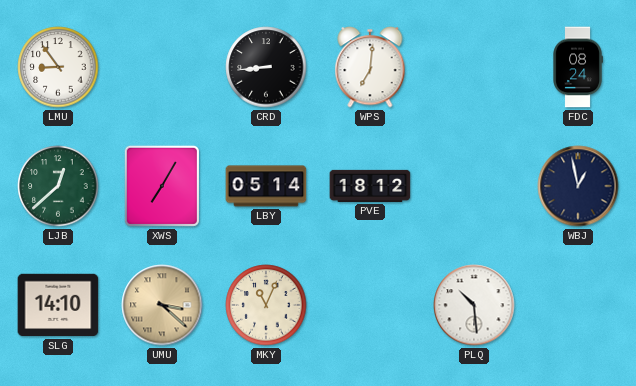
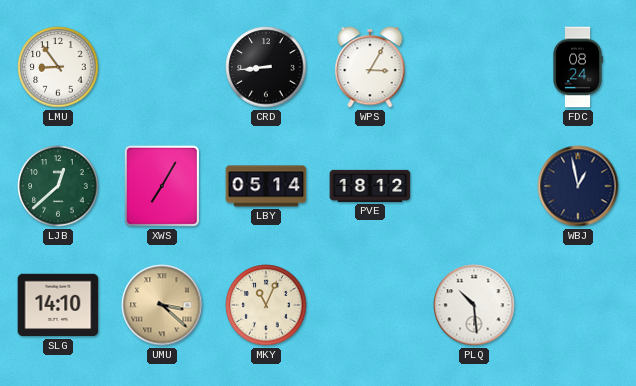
WPS: 7:01 -> 3:05
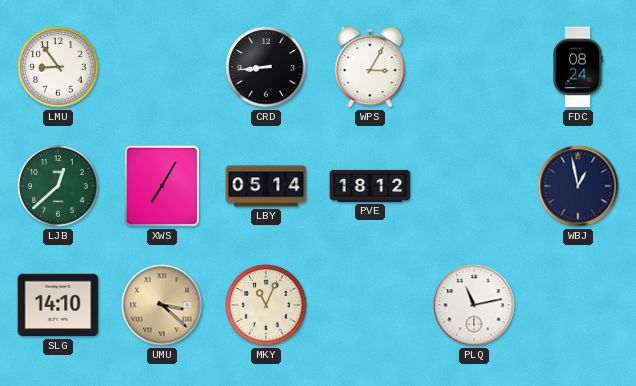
PLQ: 10:29 -> 11:13
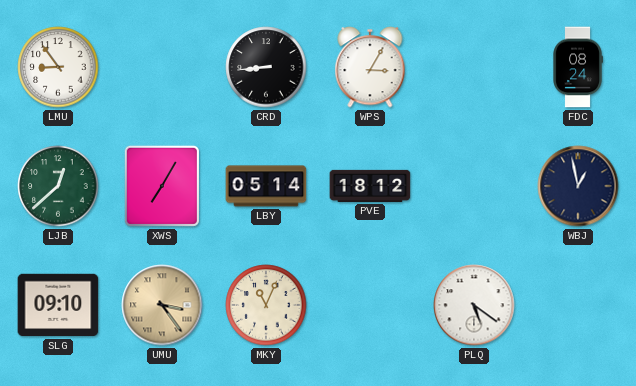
SLG: 14:10 -> 09:10
UMU: 3:22 -> 3:24
PLQ: 11:13 -> 5:21
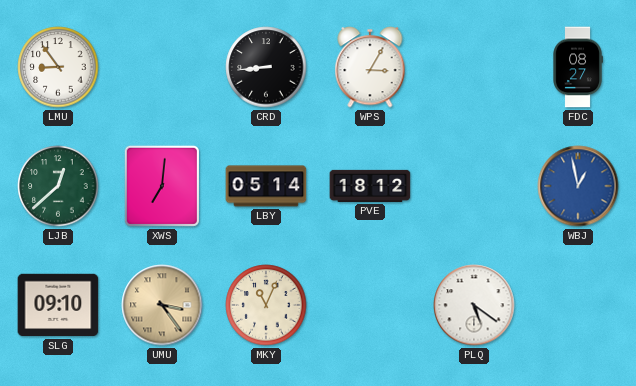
FDC: 08:24 -> 08:27
XWS: 7:05 -> 7:01
WBJ dial: navy -> blue
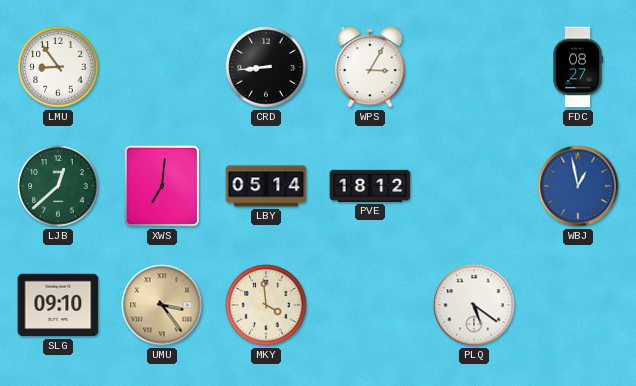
MKY: 11:04 -> 3:59
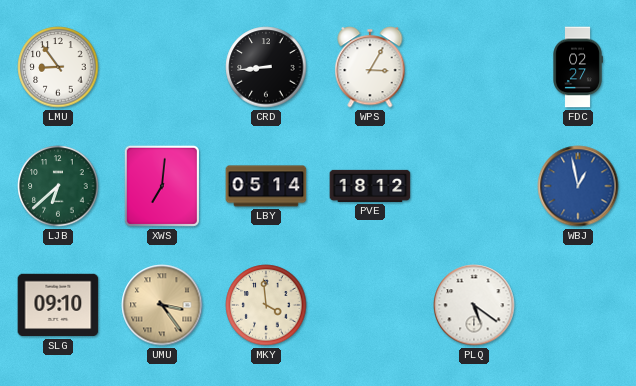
FDC: 08:27 -> 02:27
LJB: 12:38 -> 6:38
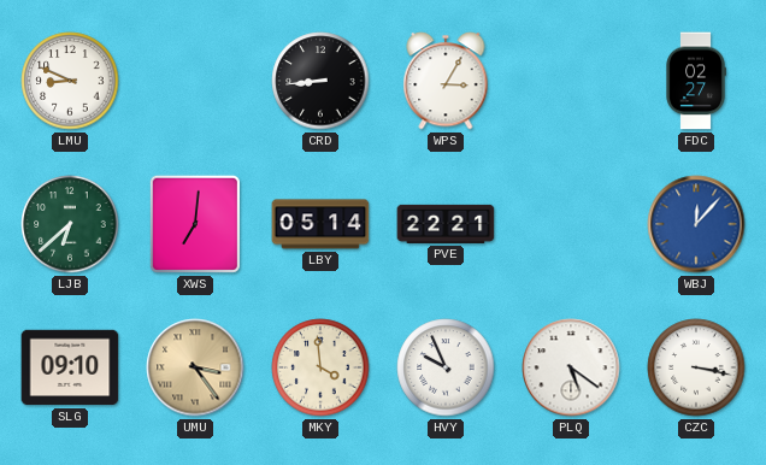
LMU: 8:54 -> 8:49
PVE: 18:12 -> 22:21
WBJ: 12:58 -> 12:07
HVY: none -> 9:56
CZC: none -> 3:17
